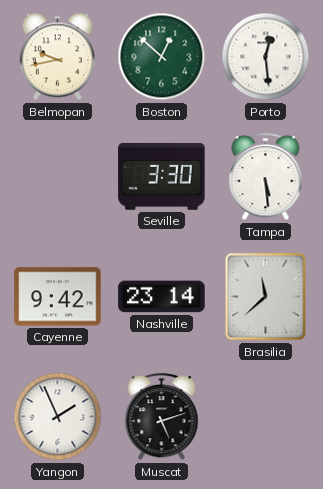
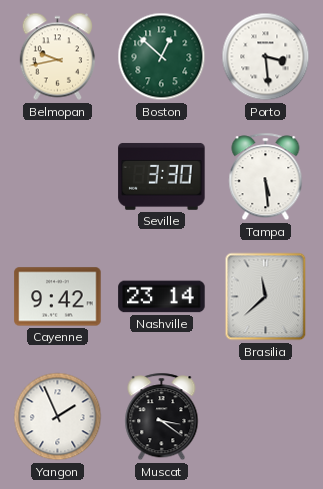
Porto: 12:29 -> 3:29
Muscat: 5:12 -> 3:21
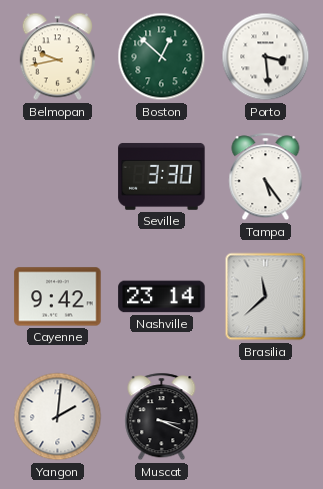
Tampa: 5:29 -> 5:24
Yangon: 1:56 -> 2:01
Muscat: 3:21 -> 3:19
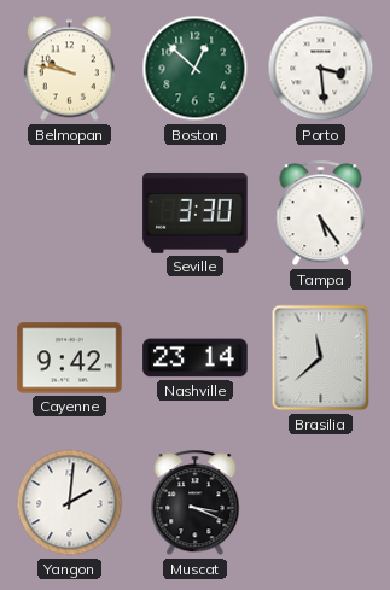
Belmopan: 9:43 -> 9:47
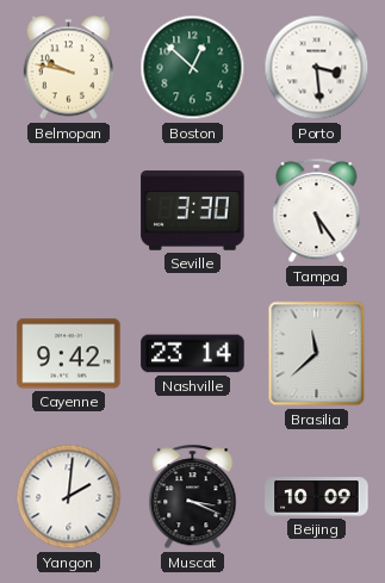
Beijing: none -> 10:09
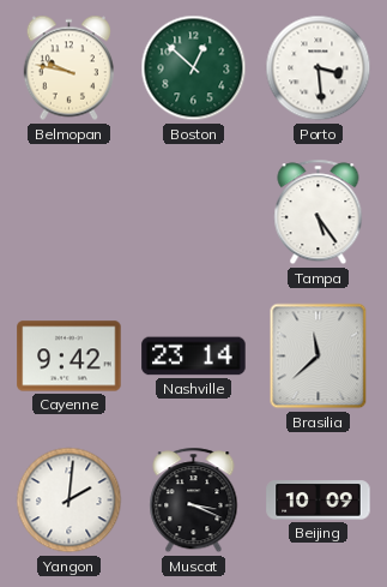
Seville: 3:30 -> none
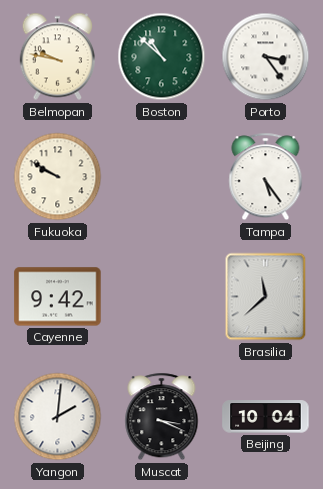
Boston: 12:52 -> 10:52
Porto: 3:29 -> 3:24
Fukuoka: none -> 9:50
Nashville: 23:14 -> none
Beijing: 10:09 -> 10:04
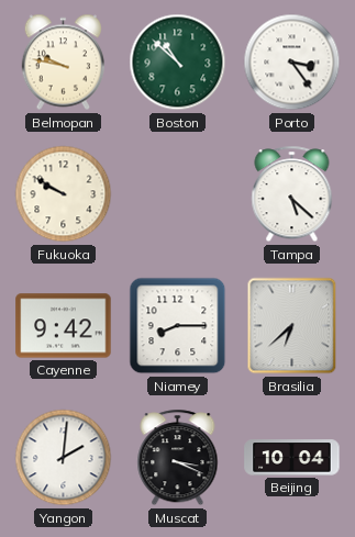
Tampa: 5:24 -> 5:22
Niamey: none -> 8:15
Brasilia: 11:38 -> 6:38
